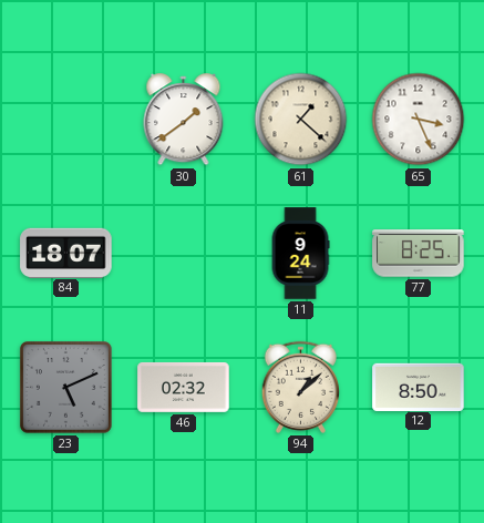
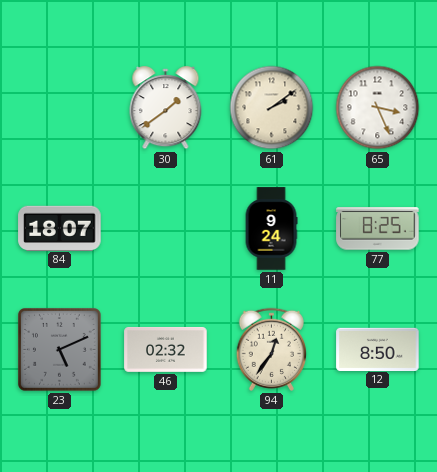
61: 1:22 -> 2:09
94: 1:08 -> 12:36
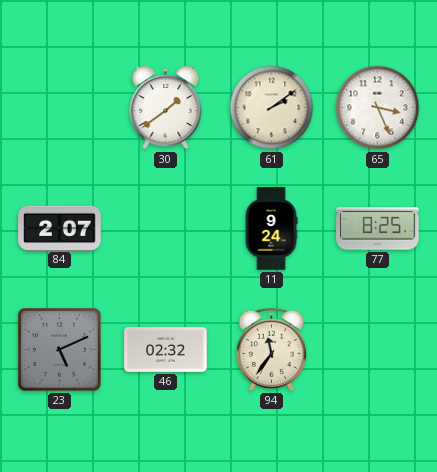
84: 18:07 -> 2:07
94: 12:36 -> 11:36
12: 8:50 -> none
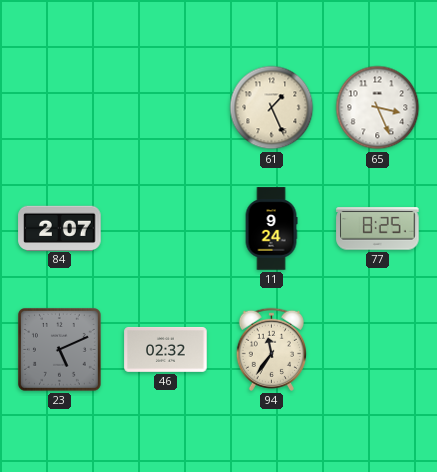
30: 1:39 -> none
61: 2:09 -> 1:26
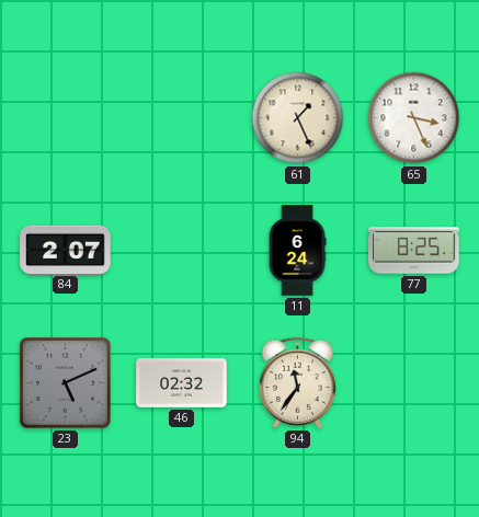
11: 9:24 -> 6:24
